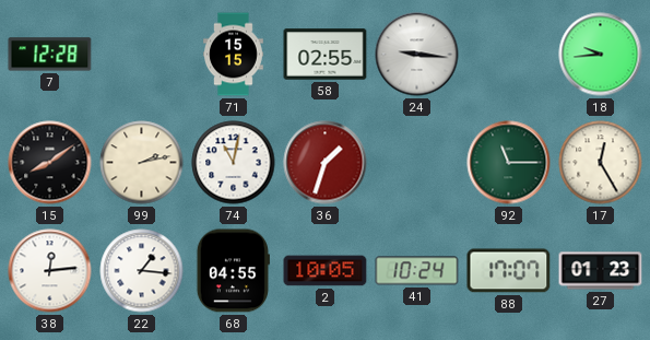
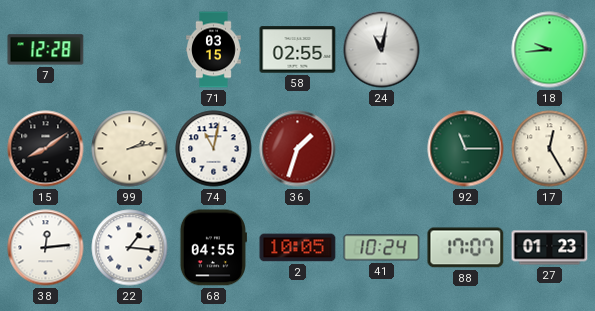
71: 15:15 -> 03:15
24: 9:16 -> 11:02
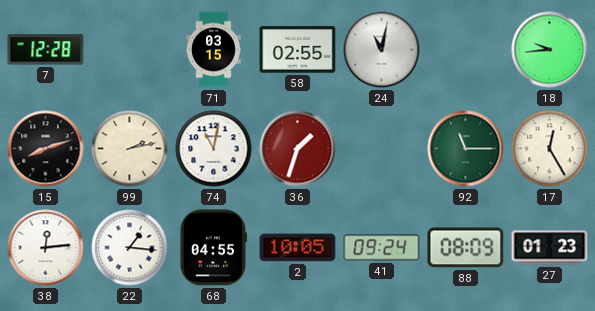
15: 8:09 -> 8:12
41: 10:24 -> 09:24
88: 17:07 -> 08:09
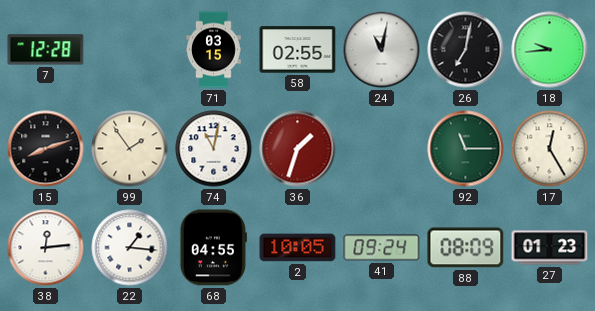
26: none -> 7:02
99: 2:13 -> 1:54
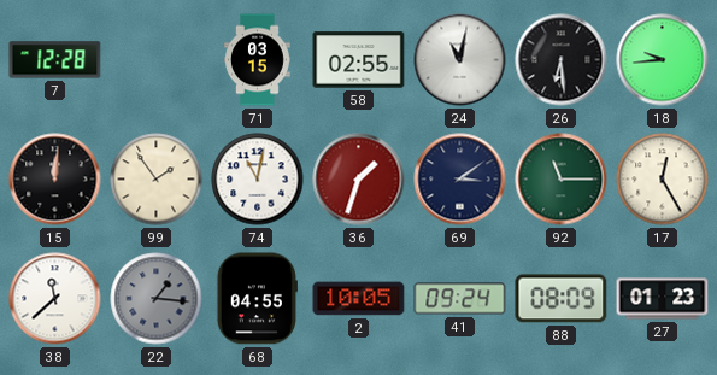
26: 7:02 -> 6:29
15: 8:12 -> 12:01
69: none -> 3:09
38: 12:14 -> 11:38
22 dial: white -> grey
